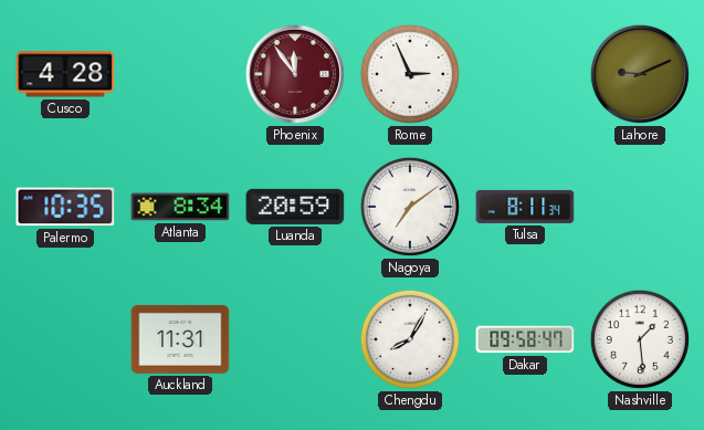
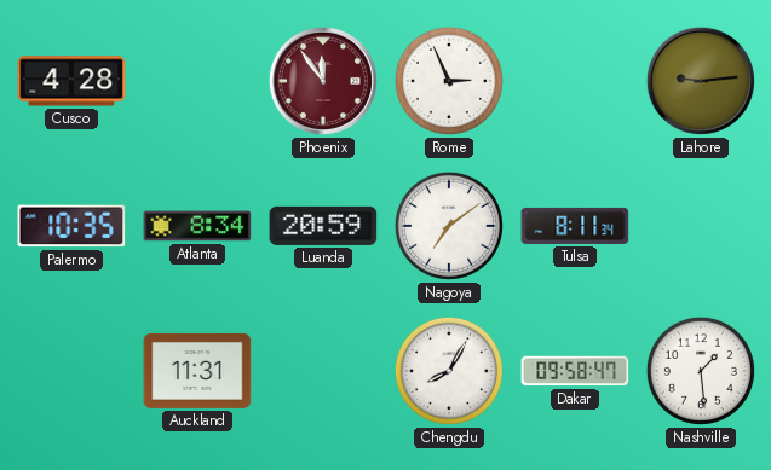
Lahore: 9:11 -> 9:14
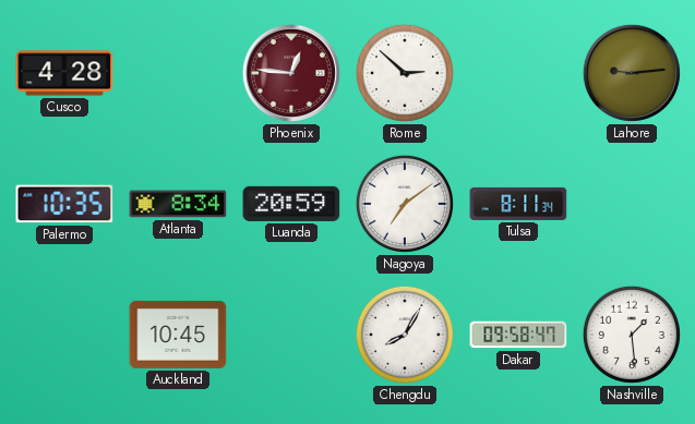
Phoenix: 11:54 -> 12:46
Rome: 2:56 -> 2:52
Auckland: 11:31 -> 10:45
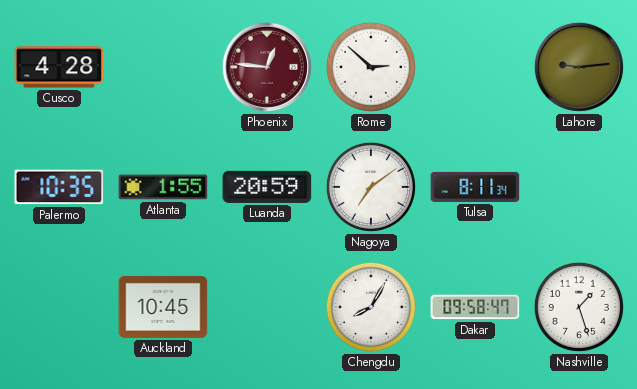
Atlanta: 8:34 -> 1:55
Nashville: 1:29 -> 1:27
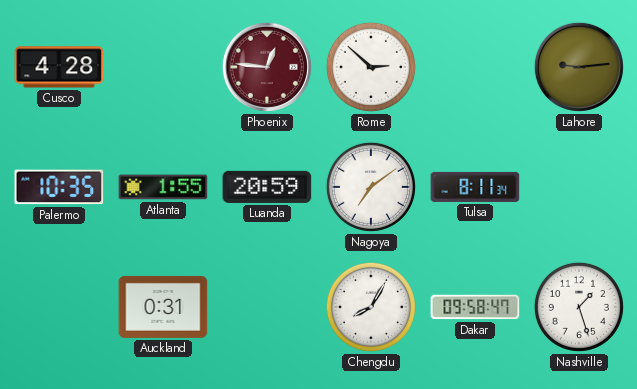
Auckland: 10:45 -> 0:31
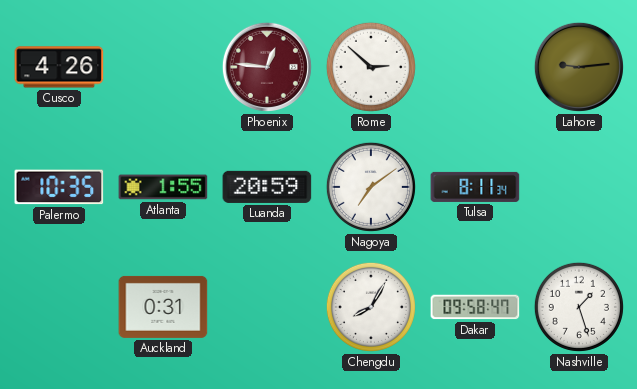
Cusco: 4:28 -> 4:26
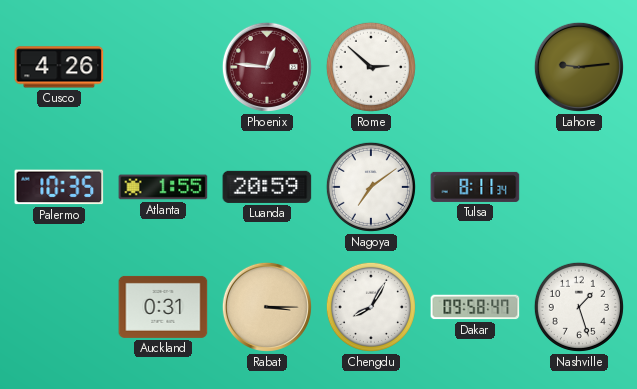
Rabat: none -> 3:15
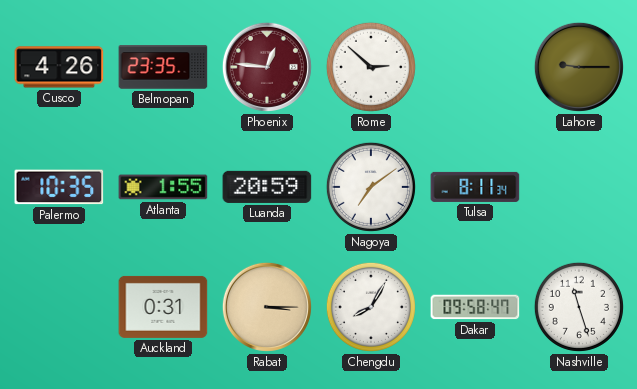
Belmopan: none -> 23:35
Lahore: 9:14 -> 9:15
Nashville: 1:27 -> 11:27
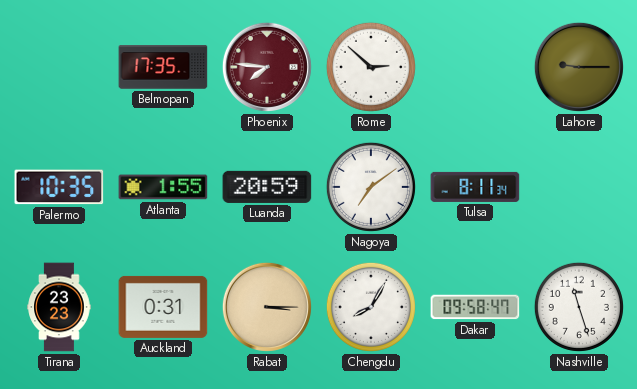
Cusco: 4:26 -> none
Belmopan: 23:35 -> 17:35
Phoenix: 12:46 -> 7:46
Tirana: none -> 23:23
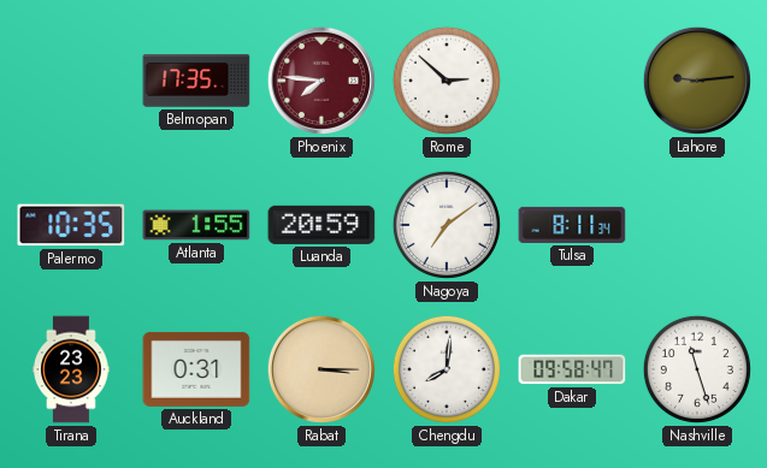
Lahore: 9:15 -> 9:14
Chengdu: 8:05 -> 8:01
